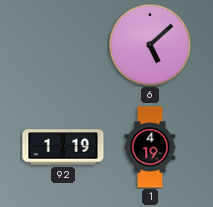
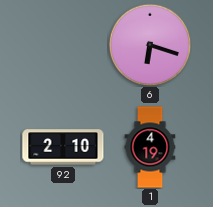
6: 5:08 -> 6:18
92: 1:19 -> 2:10
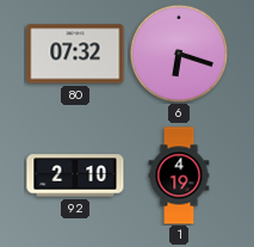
80: none -> 07:32
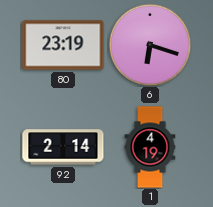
80: 07:32 -> 23:19
92: 2:10 -> 2:14
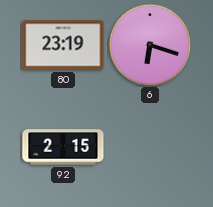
92: 2:14 -> 2:15
1: 4:19 -> none
